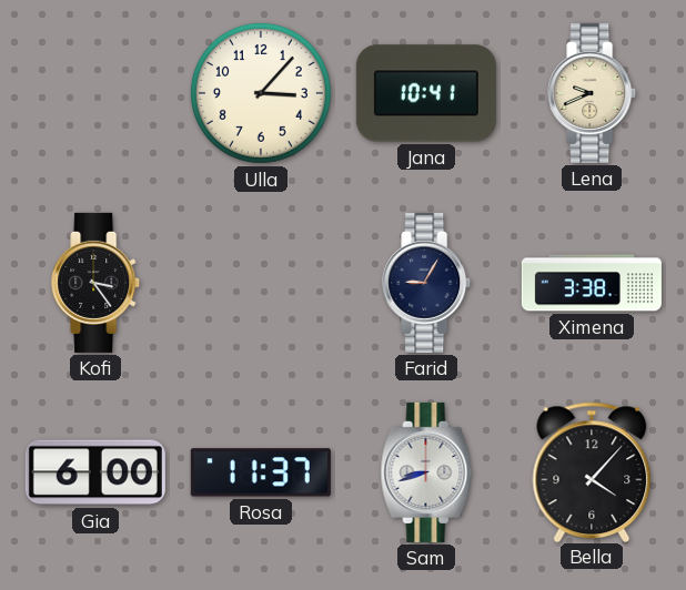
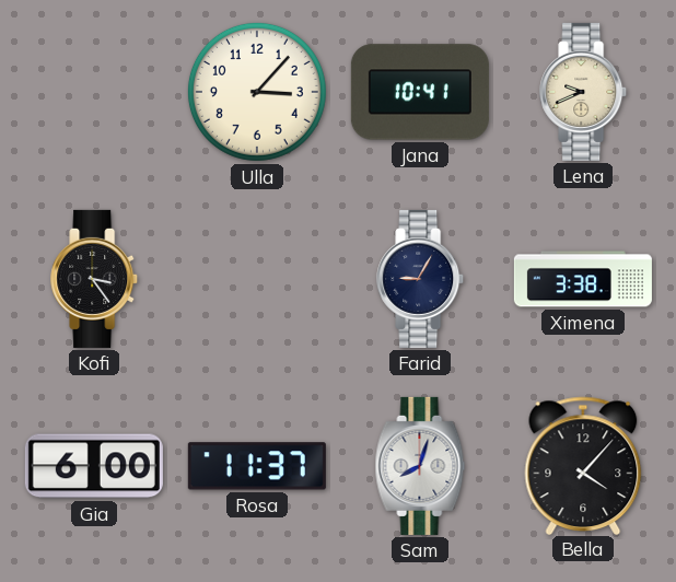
Sam: 8:42 -> 8:03
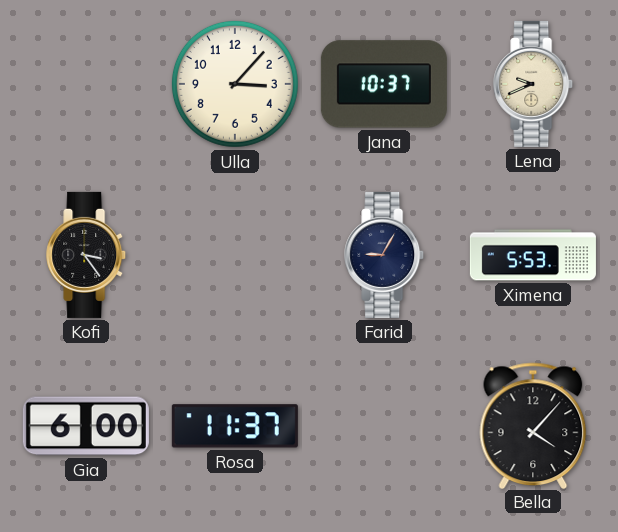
Jana: 10:41 -> 10:37
Ximena: 3:38 -> 5:53
Sam: 8:03 -> none
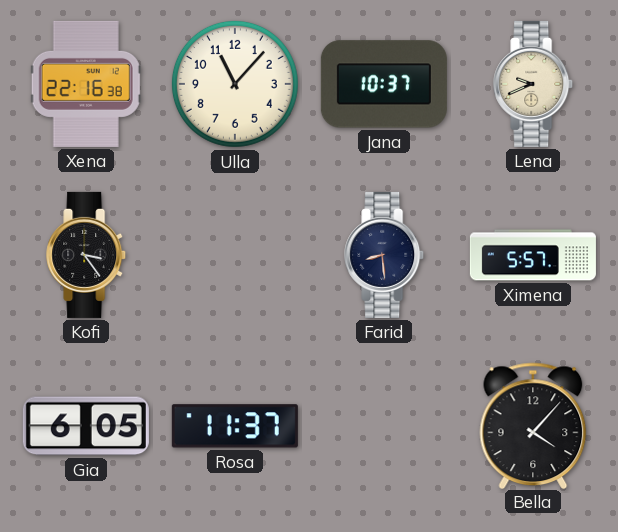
Xena: none -> 22:16
Ulla: 3:07 -> 11:07
Farid: 9:05 -> 8:29
Ximena: 5:53 -> 5:57
Gia: 6:00 -> 6:05
